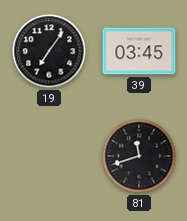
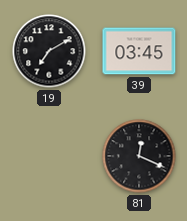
19: 7:06 -> 7:10
81: 11:42 -> 12:19
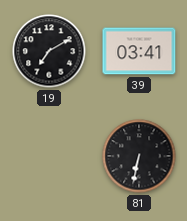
39: 03:45 -> 03:41
81: 12:19 -> 6:32
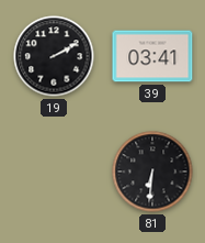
19: 7:10 -> 2:10
81: 6:32 -> 6:31
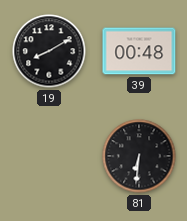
19: 2:10 -> 8:10
39: 03:41 -> 00:48
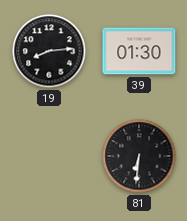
19: 8:10 -> 8:14
39: 00:48 -> 01:30
